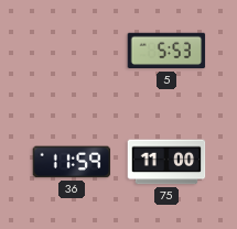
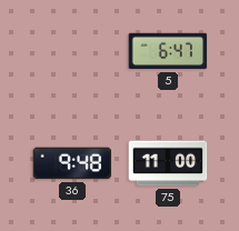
5: 5:53 -> 6:47
36: 11:59 -> 9:48
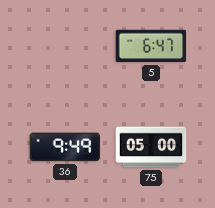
36: 9:48 -> 9:49
75: 11:00 -> 05:00
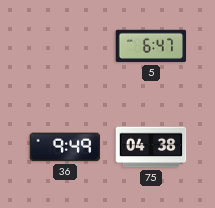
75: 05:00 -> 04:38
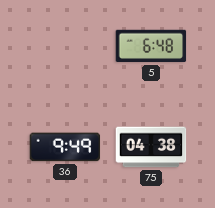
5: 6:47 -> 6:48
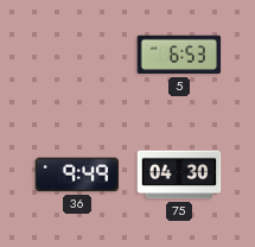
5: 6:48 -> 6:53
75: 04:38 -> 04:30
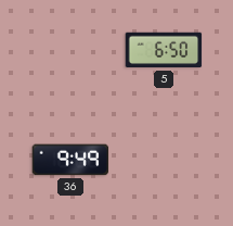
5: 6:53 -> 6:50
75: 04:30 -> none
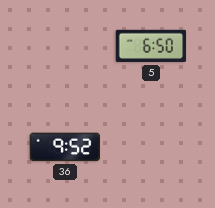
36: 9:49 -> 9:52
